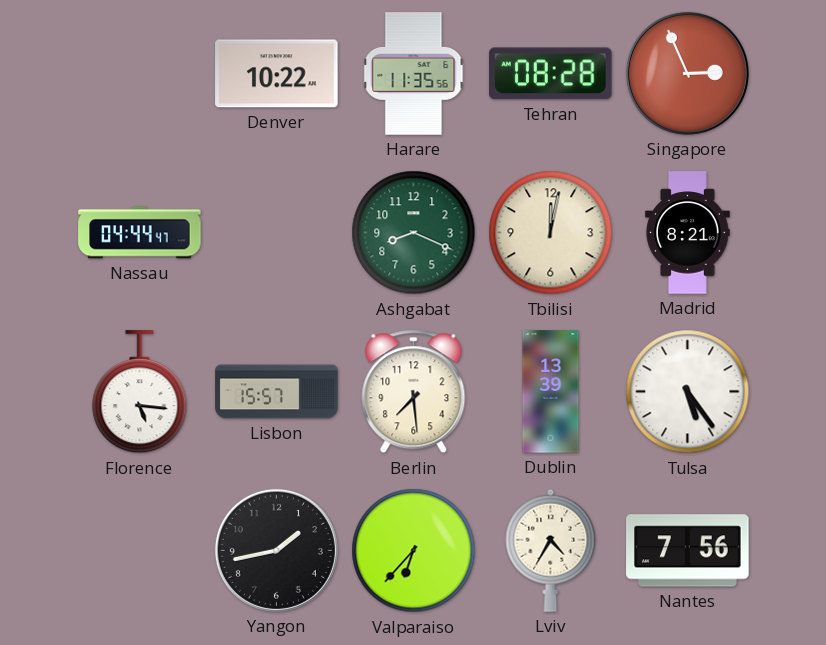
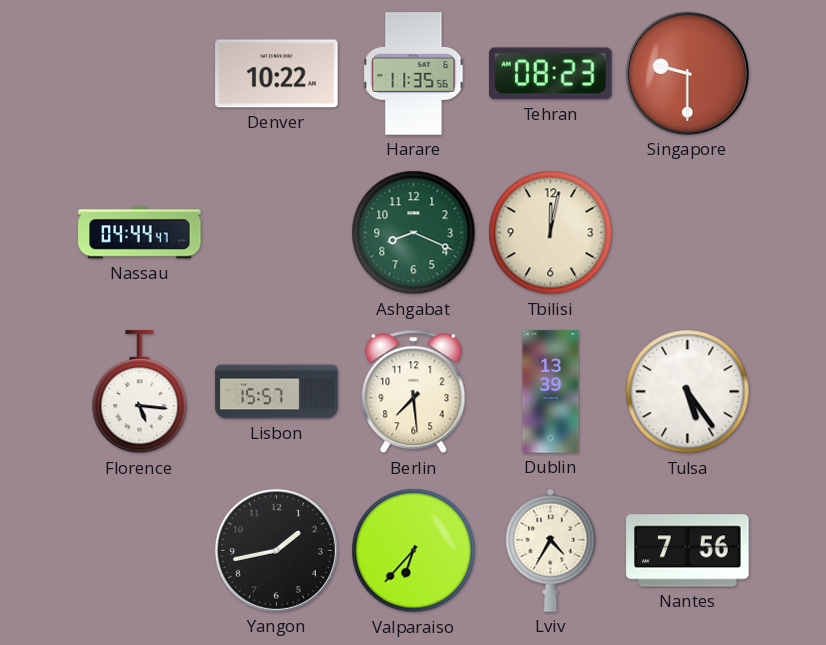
Tehran: 08:28 -> 08:23
Singapore: 2:56 -> 9:30
Madrid: 8:21 -> none
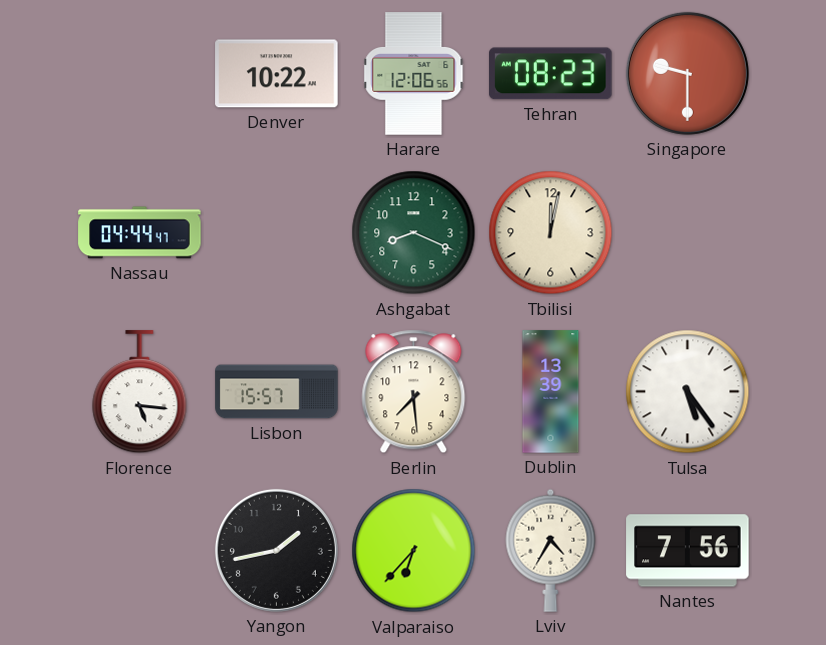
Harare: 11:35 -> 12:06
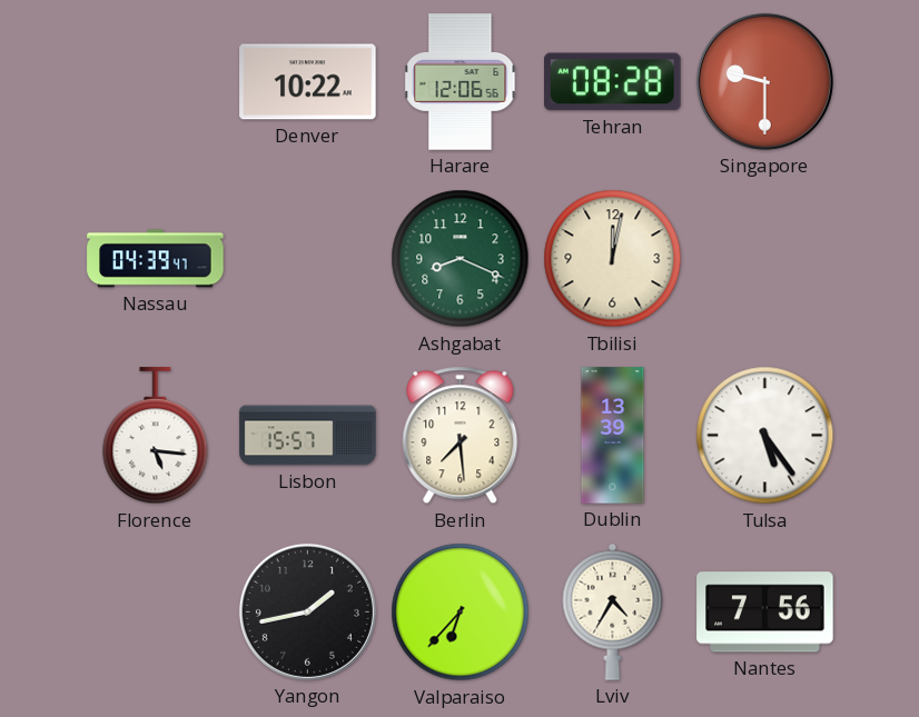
Tehran: 08:23 -> 08:28
Nassau: 04:44 -> 04:39
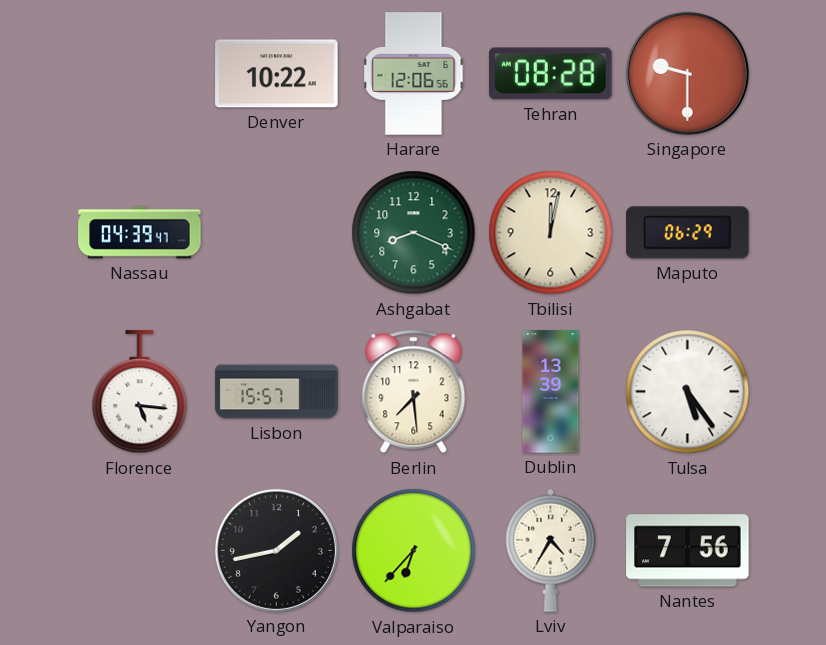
Maputo: none -> 06:29
